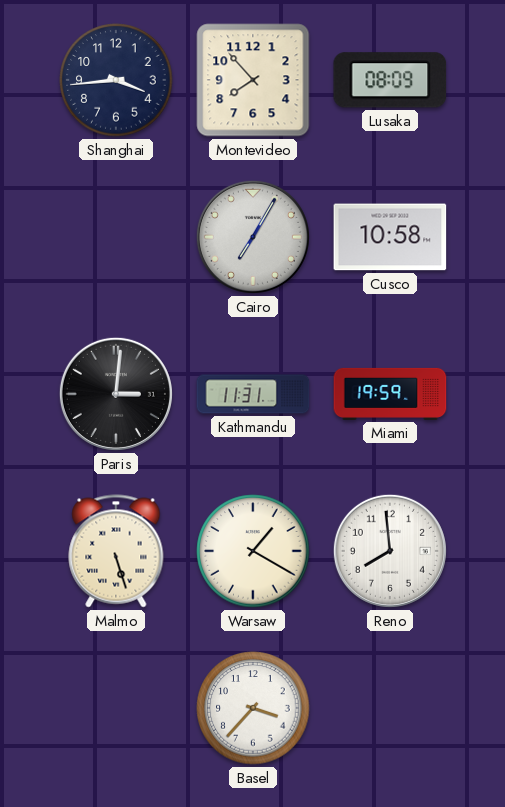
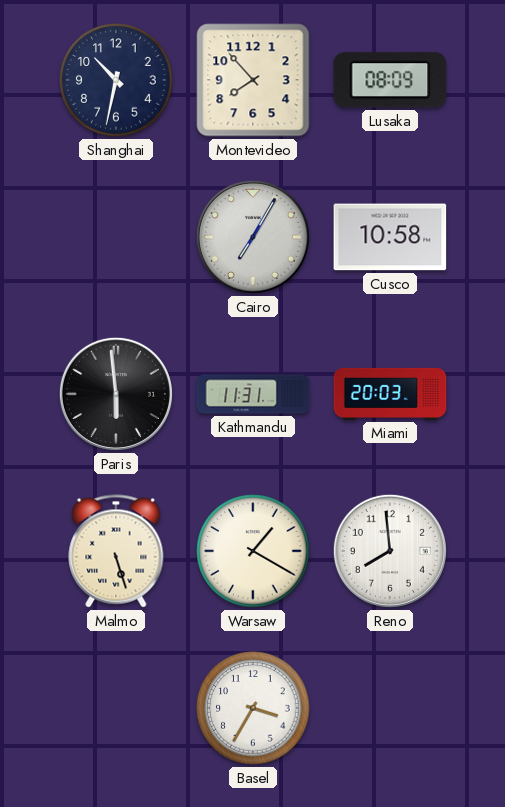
Shanghai: 3:44 -> 10:32
Paris: 3:01 -> 5:59
Miami: 19:59 -> 20:03
Basel: 3:37 -> 3:35
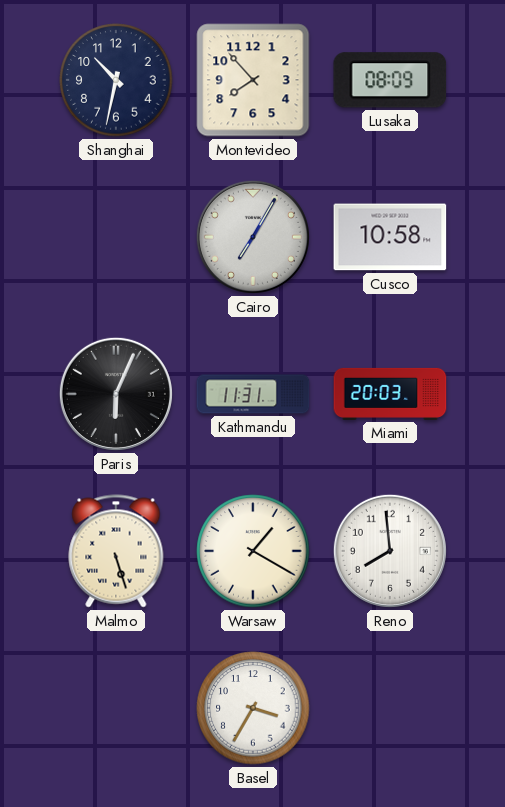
Paris: 5:59 -> 6:04
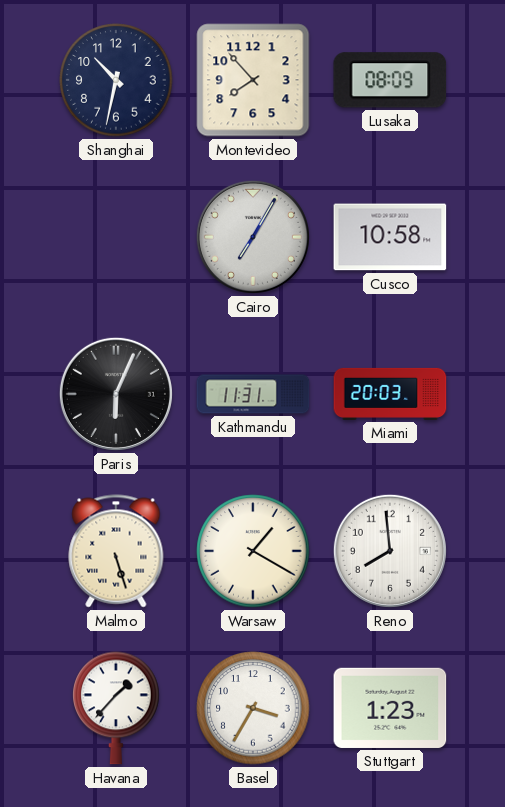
Havana: none -> 1:37
Stuttgart: none -> 1:23
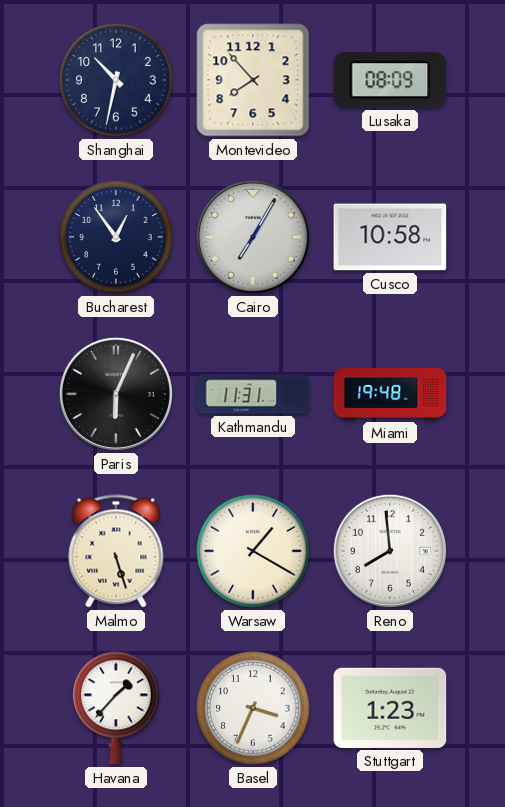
Bucharest: none -> 12:54
Miami: 20:03 -> 19:48
Basel: 3:35 -> 3:34
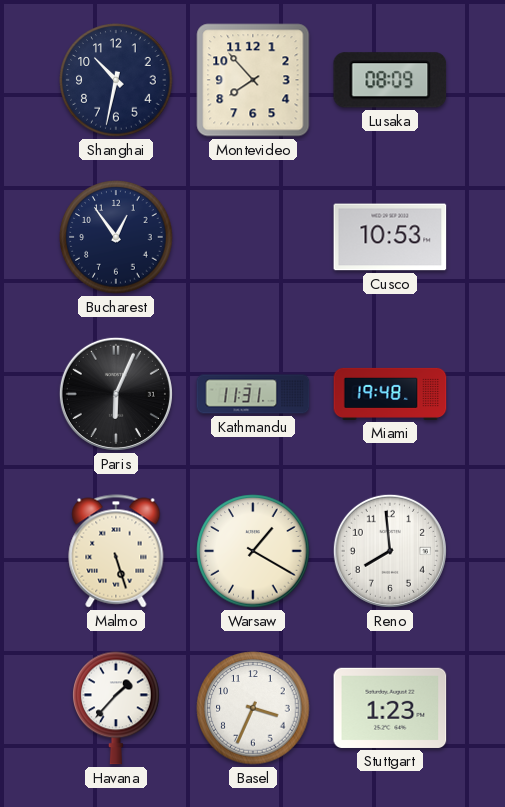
Cairo: 7:05 -> none
Cusco: 10:58 -> 10:53
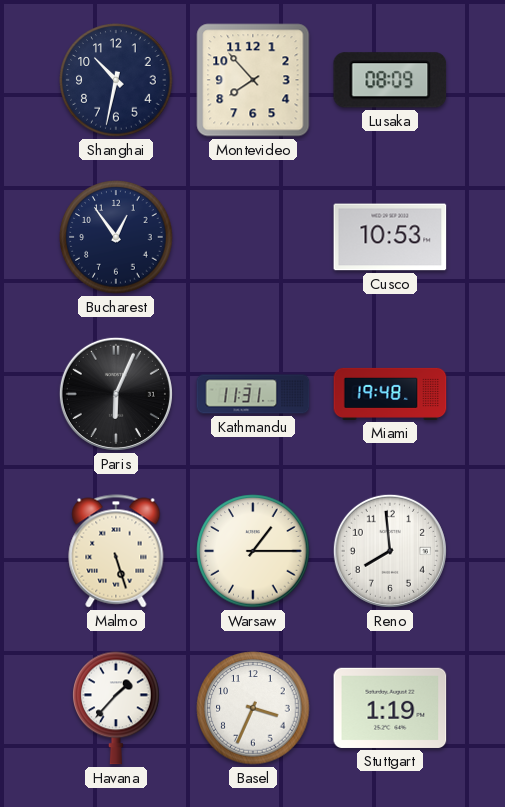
Warsaw: 1:20 -> 1:15
Stuttgart: 1:23 -> 1:19
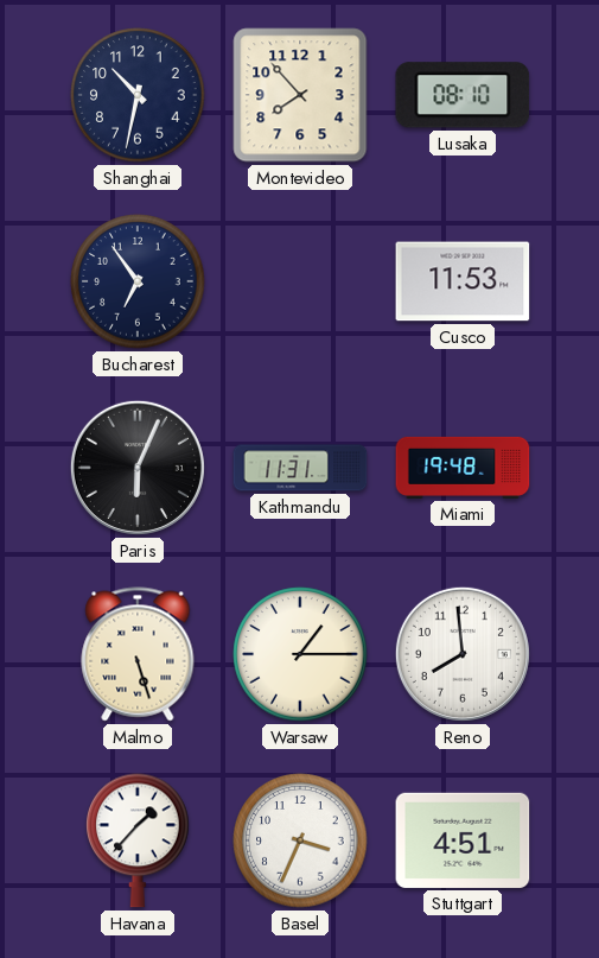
Lusaka: 08:09 -> 08:10
Bucharest: 12:54 -> 6:54
Cusco: 10:53 -> 11:53
Stuttgart: 1:19 -> 4:51
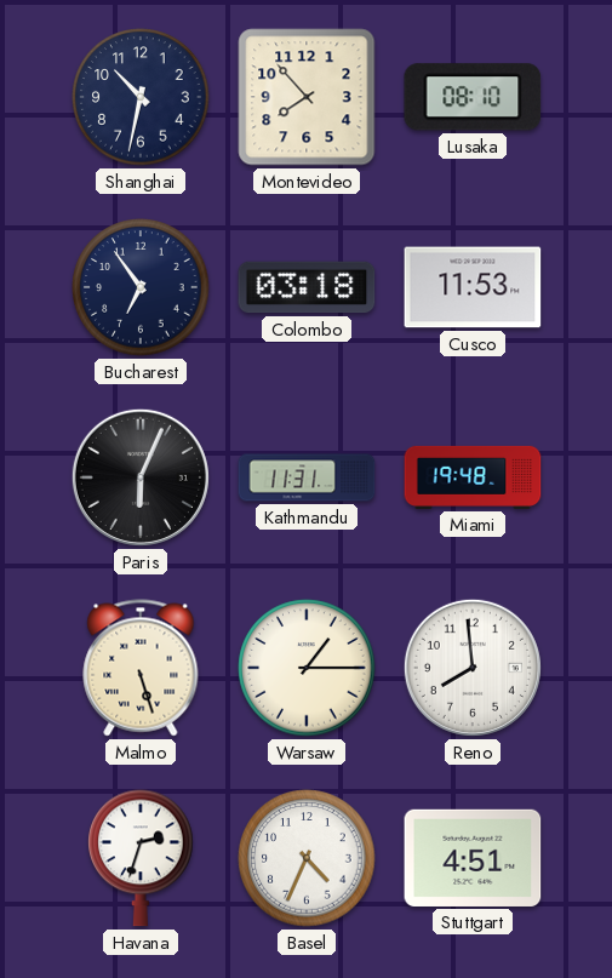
Colombo: none -> 03:18
Havana: 1:37 -> 2:33
Basel: 3:34 -> 4:34
